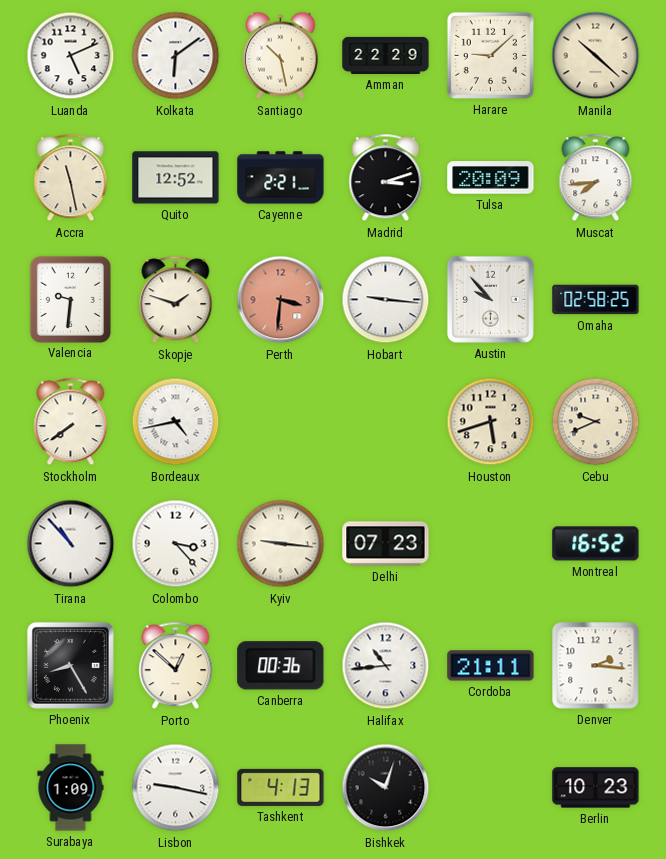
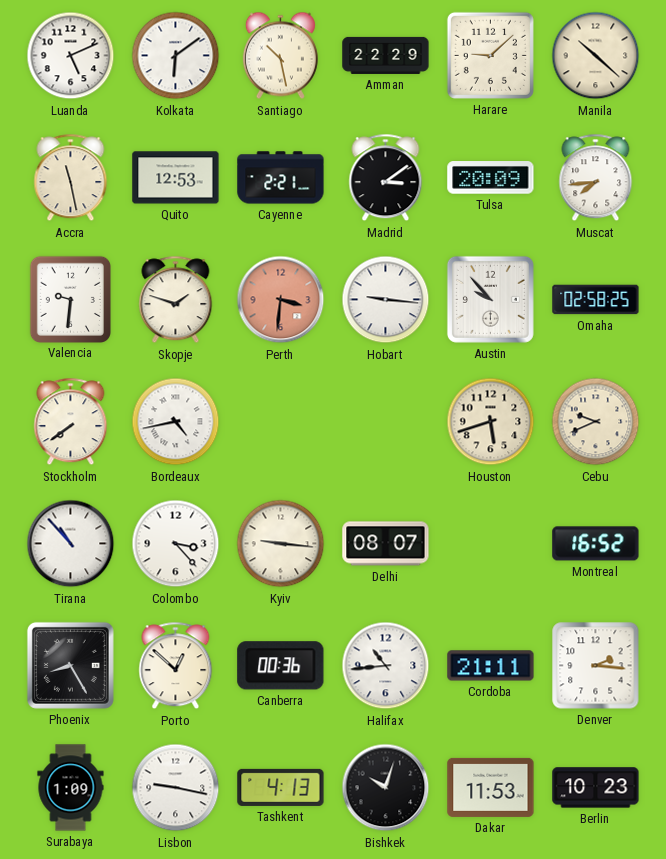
Quito: 12:52 -> 12:53
Madrid: 3:12 -> 3:09
Delhi: 07:23 -> 08:07
Dakar: none -> 11:53
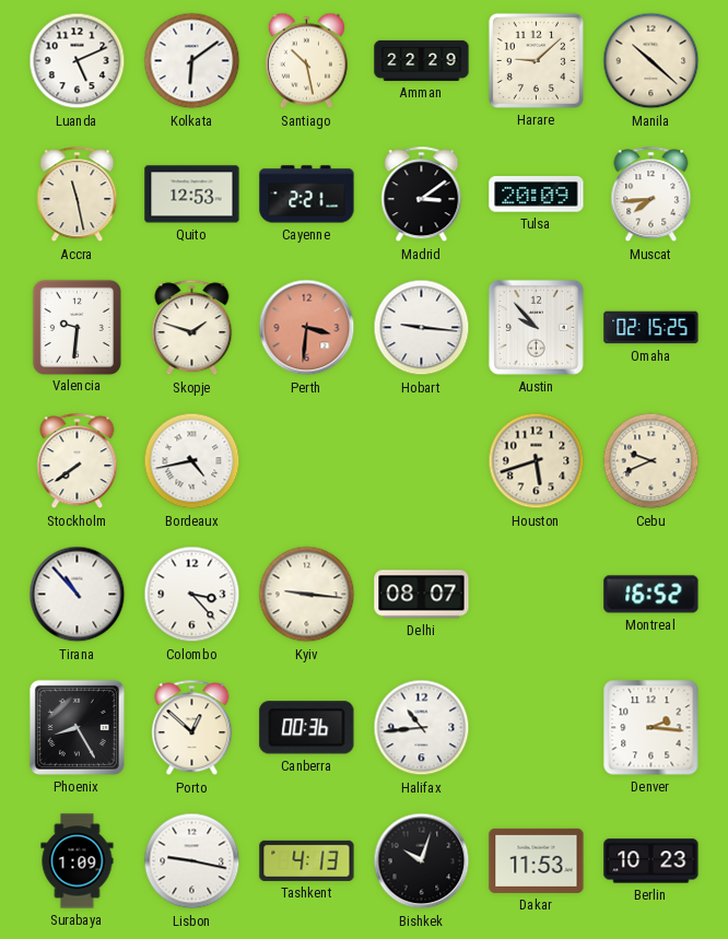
Omaha: 02:58 -> 02:15
Cordoba: 21:11 -> none
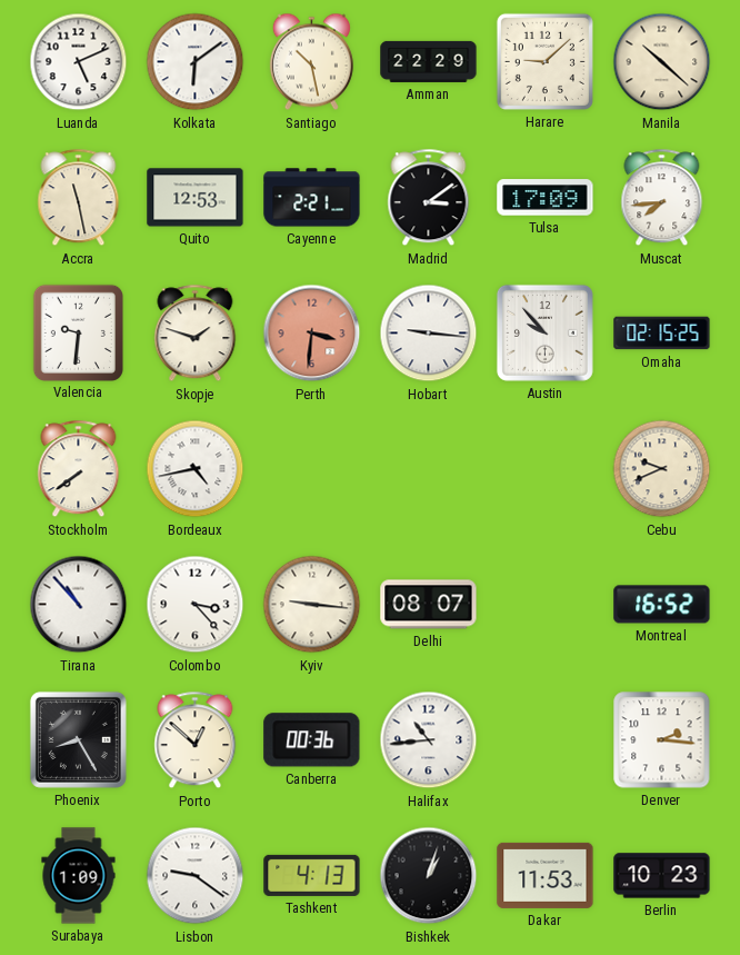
Tulsa: 20:09 -> 17:09
Houston: 5:42 -> none
Lisbon: 9:17 -> 9:21
Bishkek: 10:03 -> 1:03
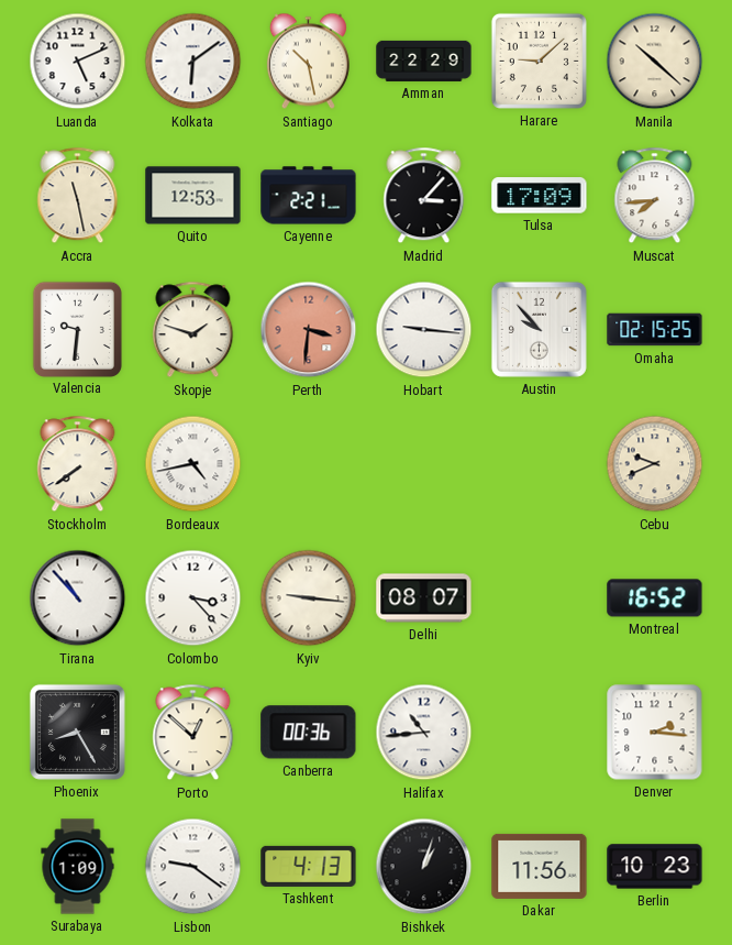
Madrid: 3:09 -> 3:07
Dakar: 11:53 -> 11:56
